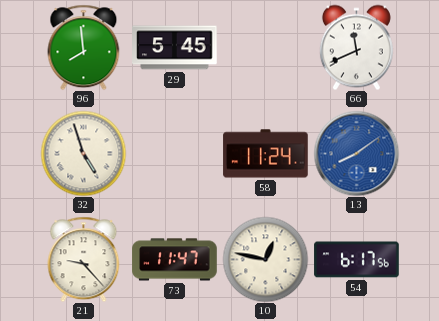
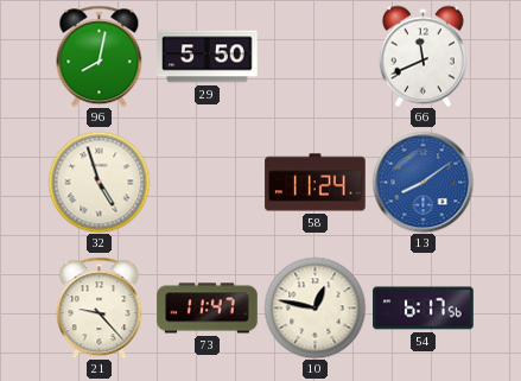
96: 7:59 -> 8:02
29: 5:45 -> 5:50
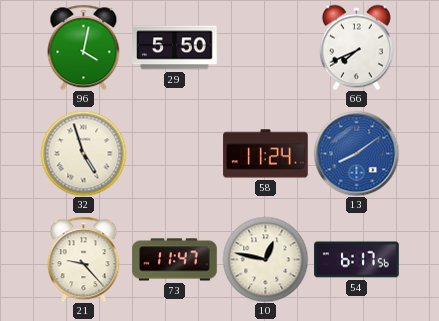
96: 8:02 -> 4:02
66: 11:41 -> 7:41
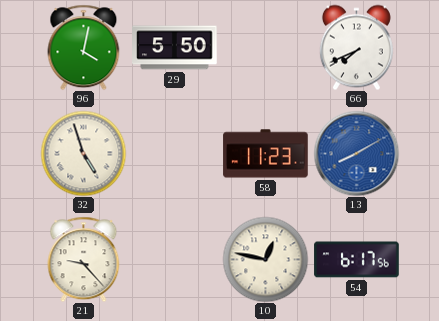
58: 11:24 -> 11:23
13: 8:09 -> 8:10
73: 11:47 -> none
